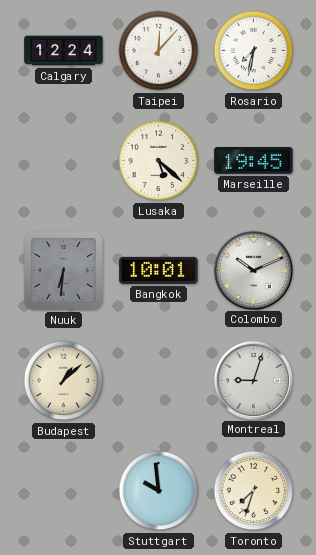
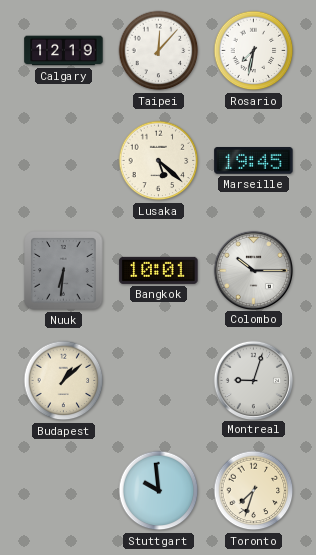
Calgary: 12:24 -> 12:19
Colombo: 10:11 -> 10:15
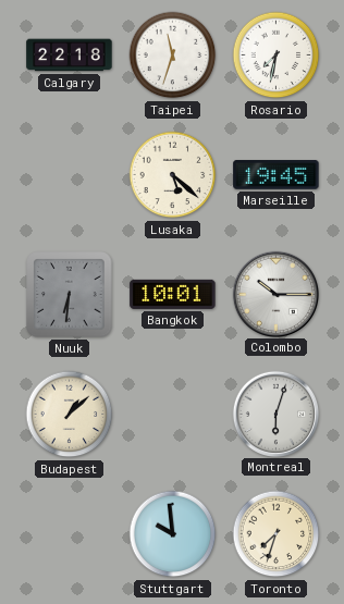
Calgary: 12:19 -> 22:18
Taipei: 12:07 -> 11:33
Montreal: 9:03 -> 6:03
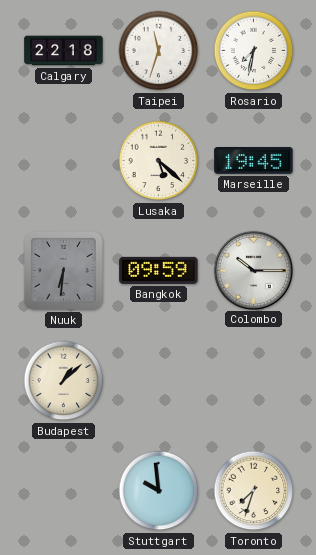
Bangkok: 10:01 -> 09:59
Montreal: 6:03 -> none
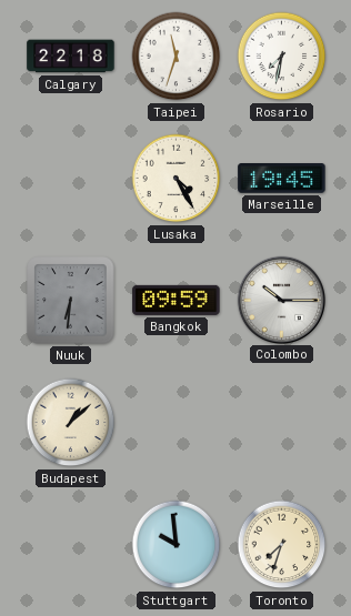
Lusaka: 5:22 -> 4:25
